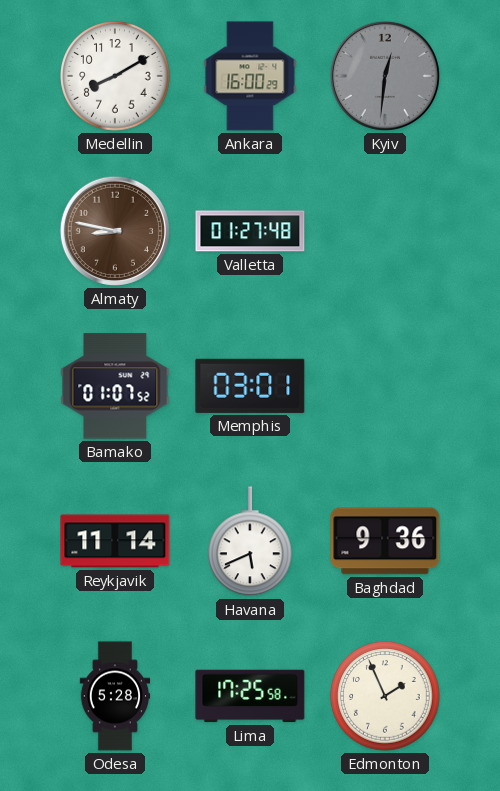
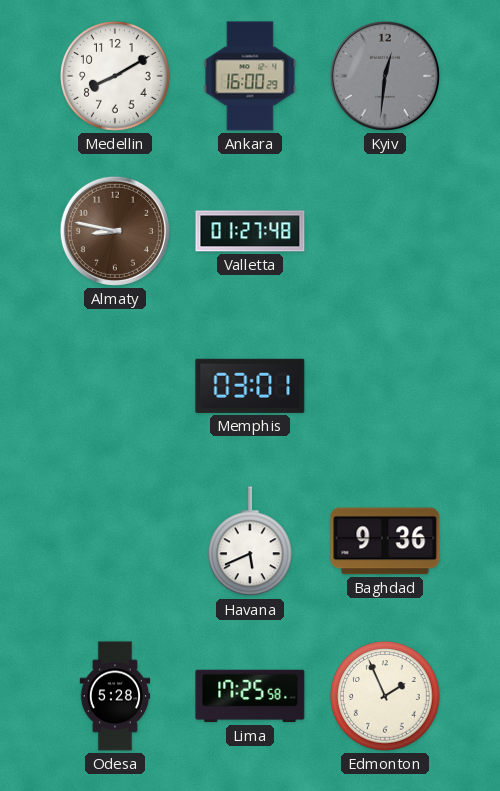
Bamako: 01:07 -> none
Reykjavik: 11:14 -> none
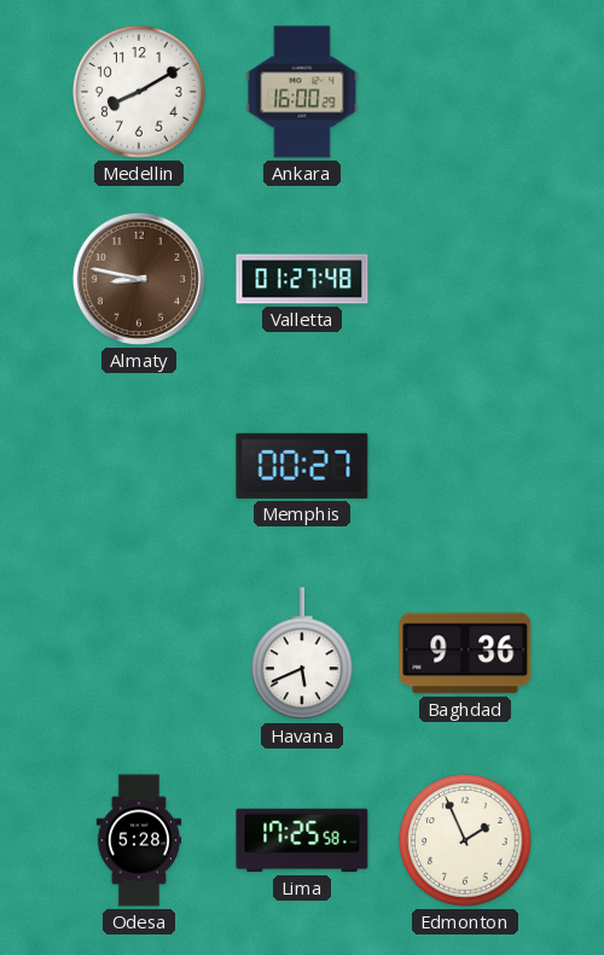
Kyiv: 12:31 -> none
Memphis: 03:01 -> 00:27
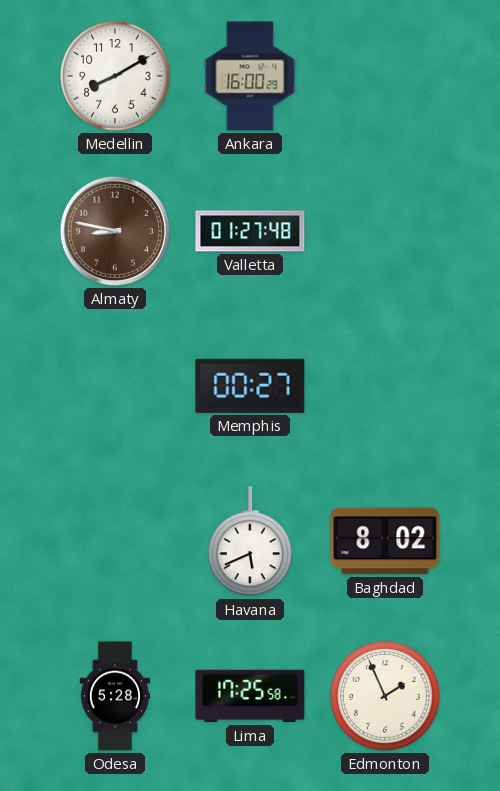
Baghdad: 9:36 -> 8:02
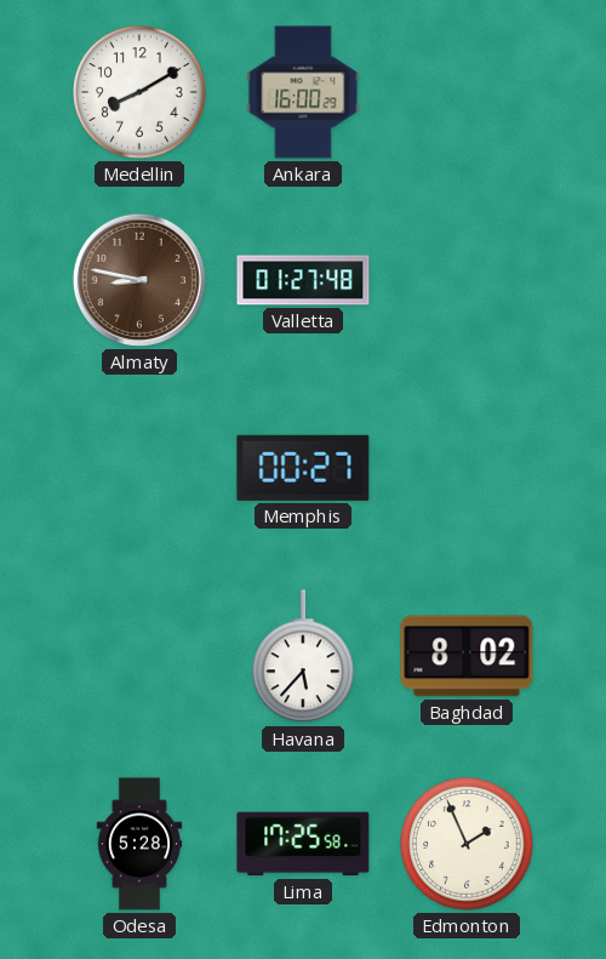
Havana: 5:41 -> 5:37
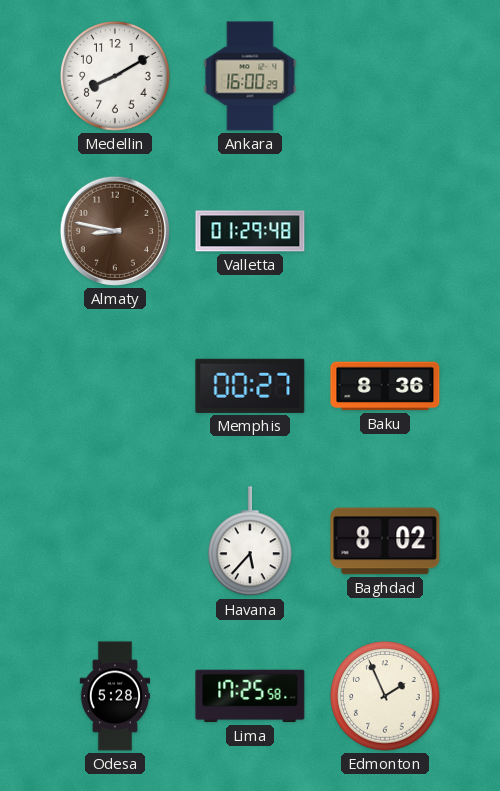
Valletta: 01:27 -> 01:29
Baku: none -> 8:36
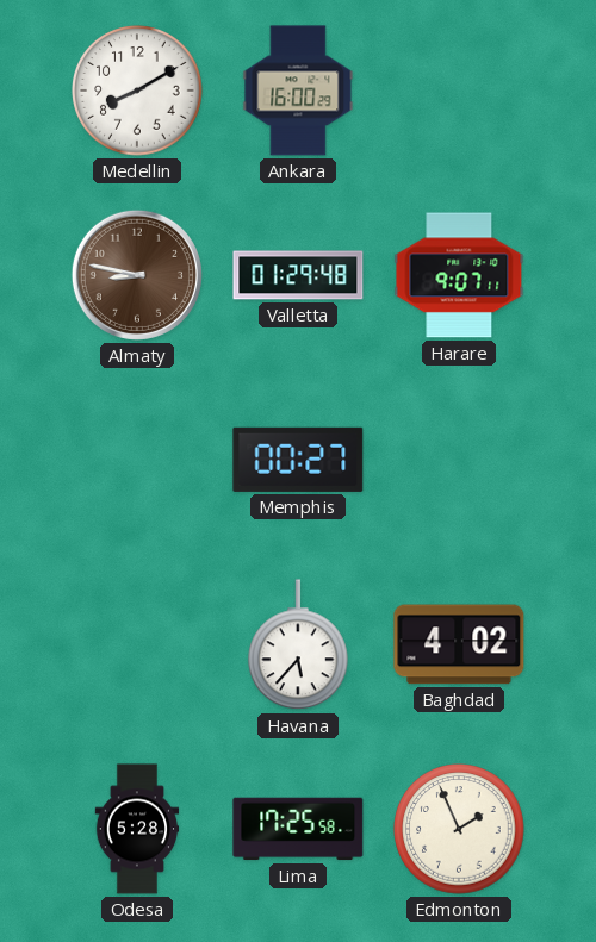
Harare: none -> 9:07
Baku: 8:36 -> none
Baghdad: 8:02 -> 4:02
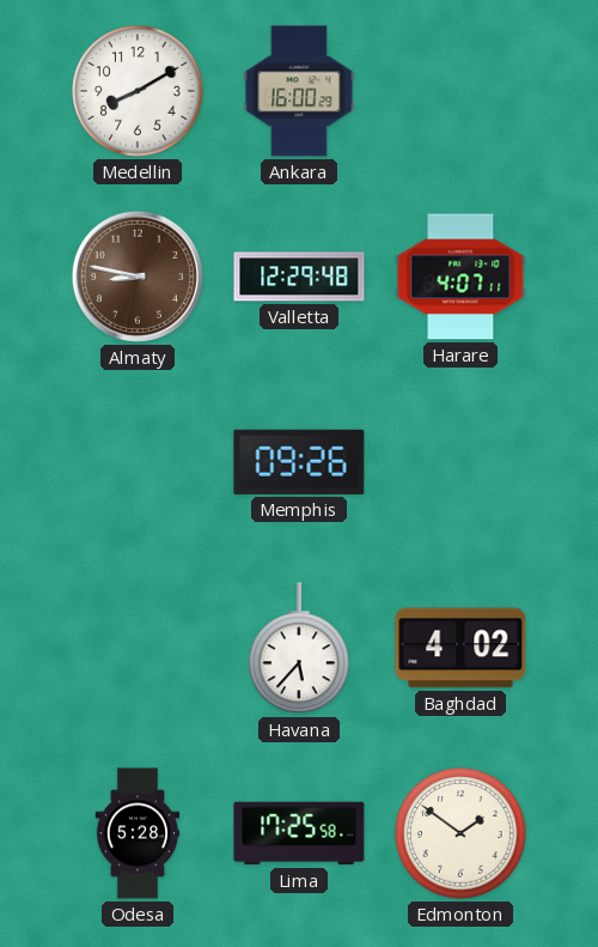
Valletta: 01:29 -> 12:29
Harare: 9:07 -> 4:07
Memphis: 00:27 -> 09:26
Edmonton: 1:56 -> 1:51
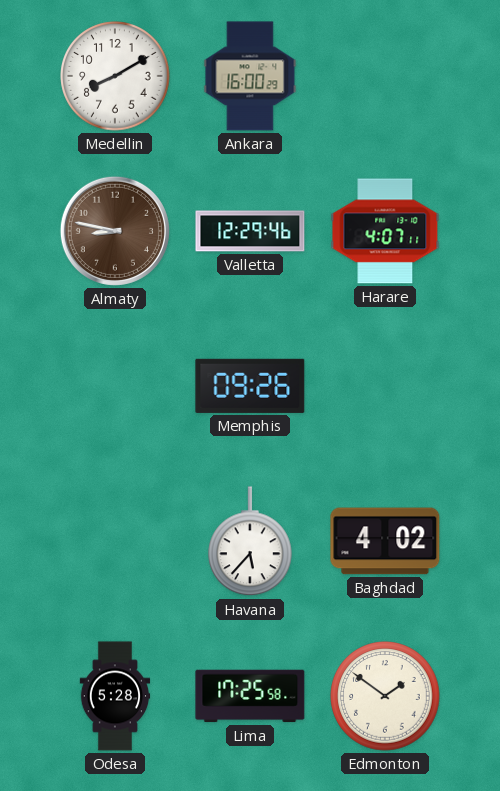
Valletta: 12:29:48 -> 12:29:46
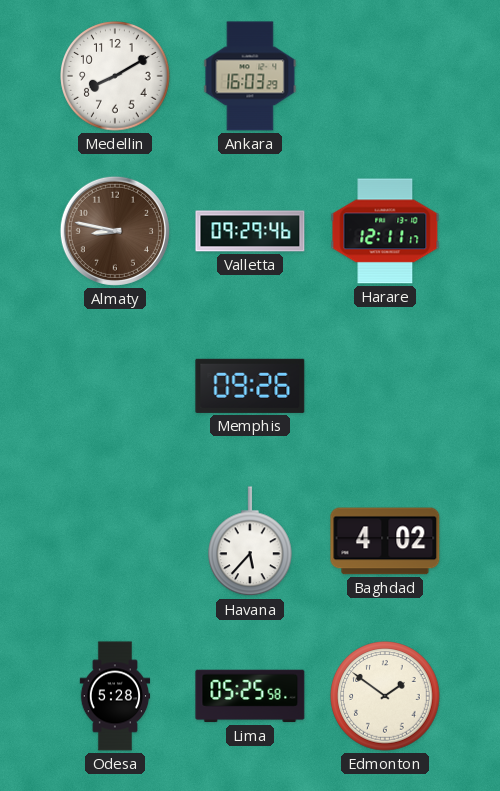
Ankara: 16:00 -> 16:03
Valletta: 12:29 -> 09:29
Harare: 4:07 -> 12:11
Lima: 17:25 -> 05:25
